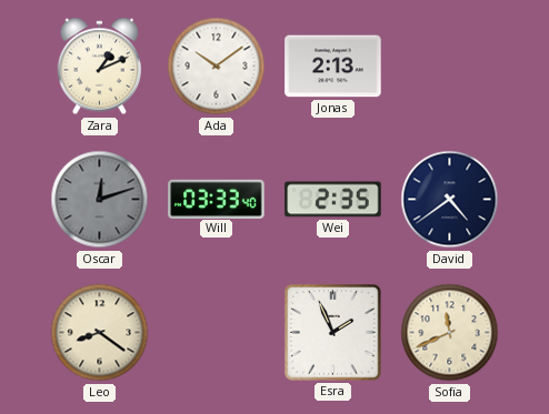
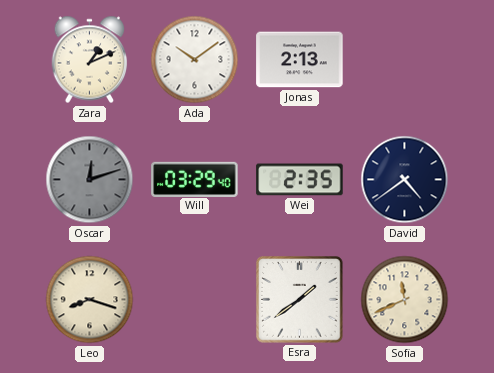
Will: 03:33 -> 03:29
Leo: 8:21 -> 8:18
Esra: 1:56 -> 1:39
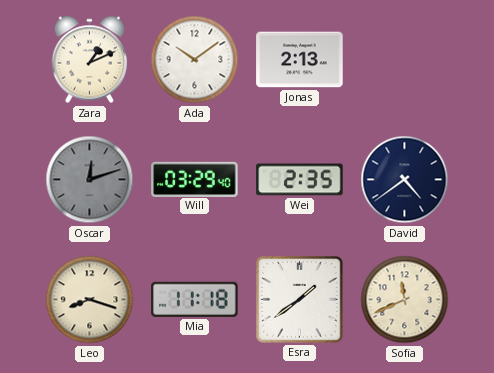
Mia: none -> 11:18
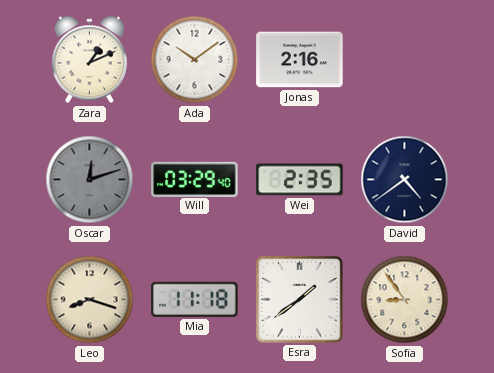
Jonas: 2:13 -> 2:16
Sofia: 11:41 -> 8:54
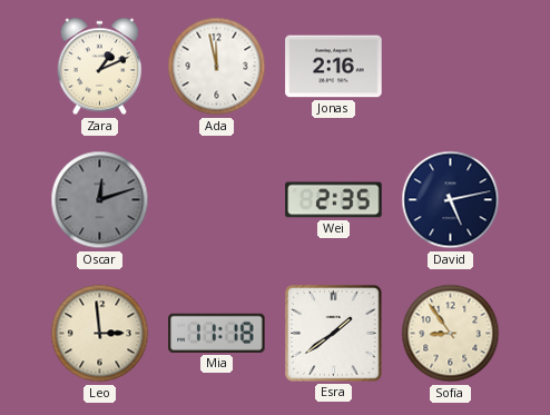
Ada: 10:09 -> 11:58
Will: 03:29 -> none
David: 4:39 -> 5:13
Leo: 8:18 -> 2:59
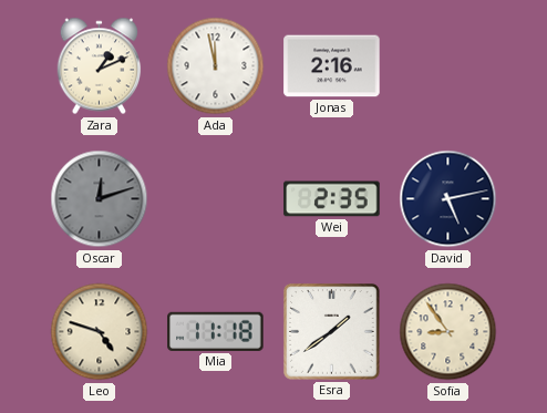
Leo: 2:59 -> 4:48
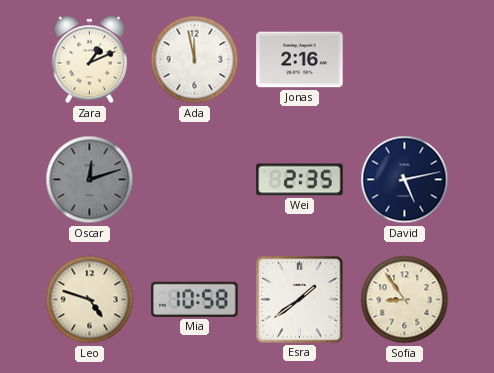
Mia: 11:18 -> 10:58
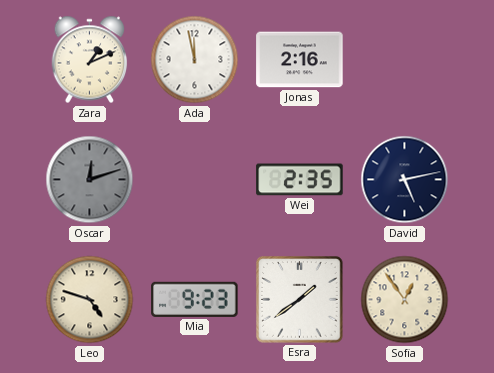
Mia: 10:58 -> 9:23
Sofia: 8:54 -> 12:54
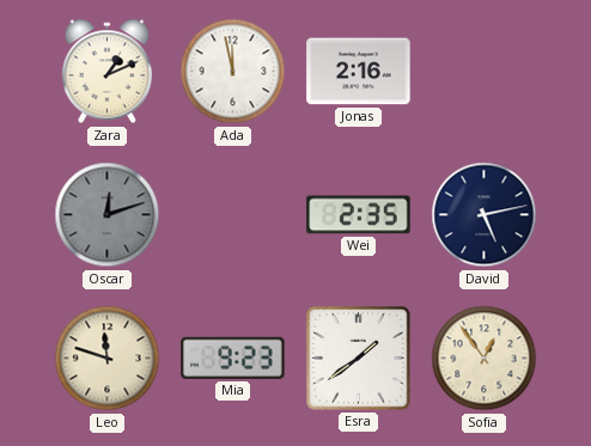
Leo: 4:48 -> 11:48
